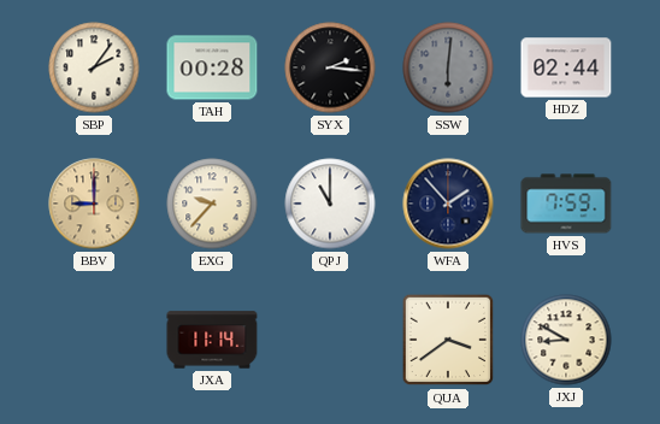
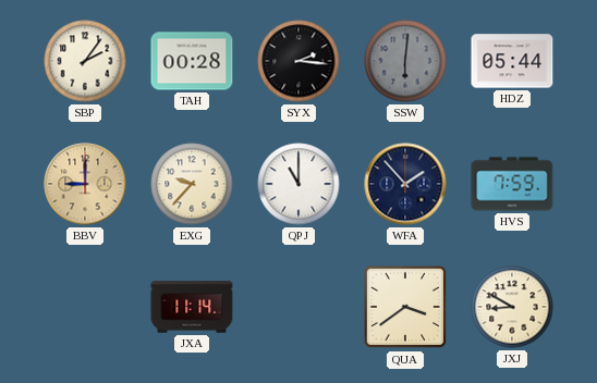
HDZ: 02:44 -> 05:44
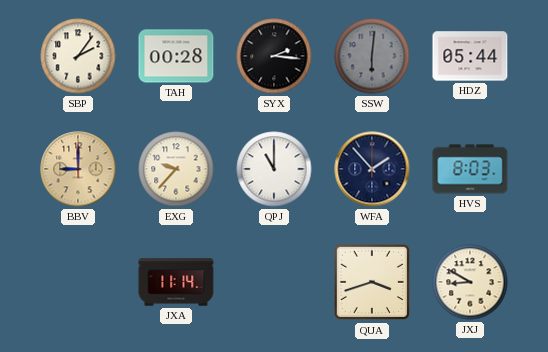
HVS: 7:59 -> 8:03
QUA: 3:39 -> 3:42
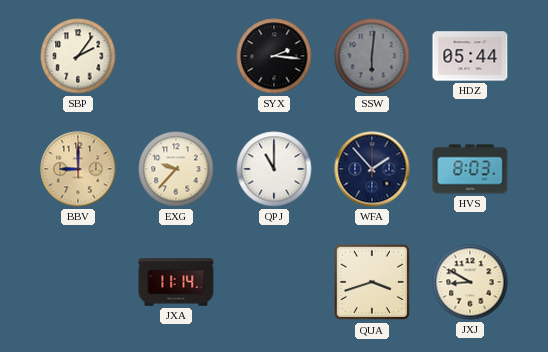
TAH: 00:28 -> none
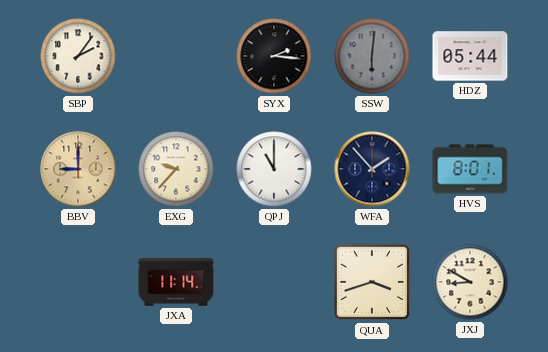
HVS: 8:03 -> 8:01
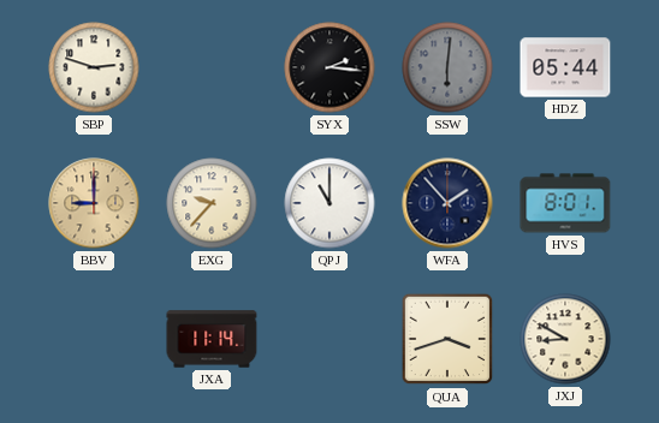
SBP: 2:06 -> 2:48
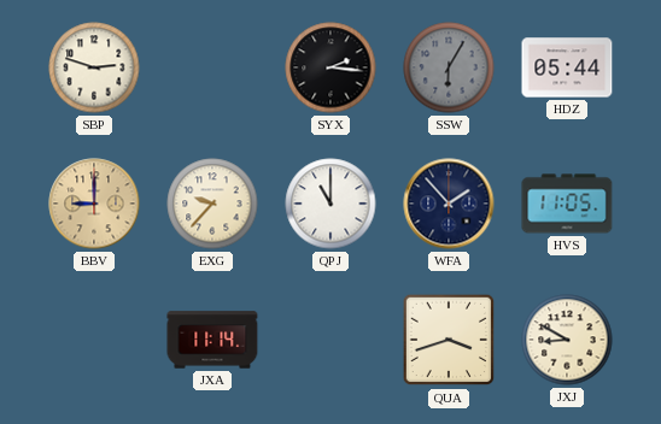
SSW: 6:01 -> 6:05
HVS: 8:01 -> 11:05
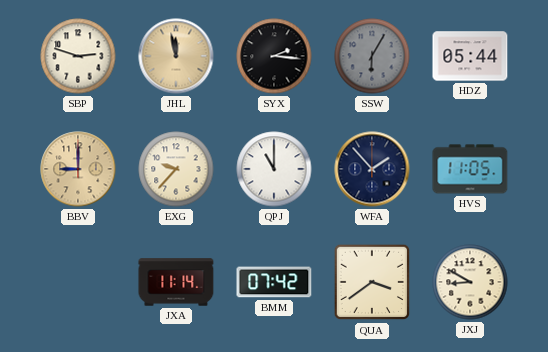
JHL: none -> 11:58
BMM: none -> 07:42
QUA: 3:42 -> 3:39
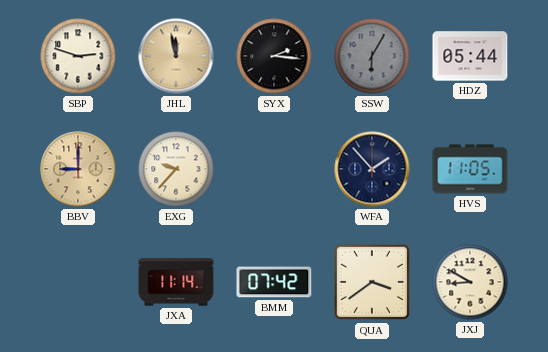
QPJ: 11:00 -> none
